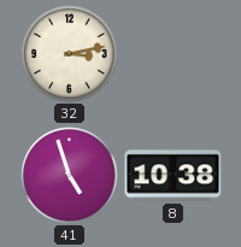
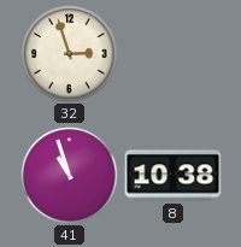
32: 3:13 -> 2:57
41: 4:57 -> 10:57
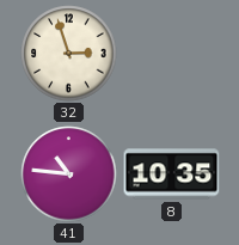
41: 10:57 -> 10:46
8: 10:38 -> 10:35
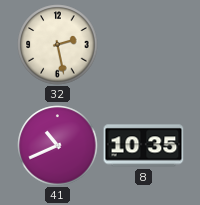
32: 2:57 -> 2:28
41: 10:46 -> 10:41
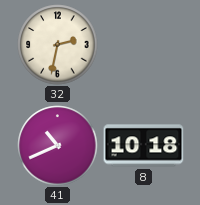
32: 2:28 -> 2:32
8: 10:35 -> 10:18
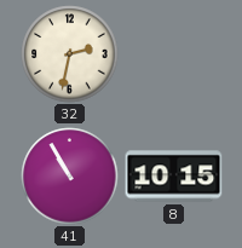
41: 10:41 -> 10:55
8: 10:18 -> 10:15
